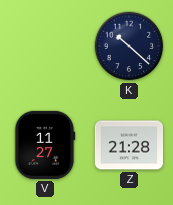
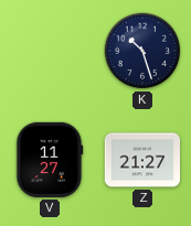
K: 10:22 -> 10:27
Z: 21:28 -> 21:27
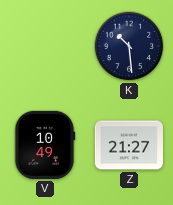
K: 10:27 -> 10:29
V: 11:27 -> 10:49
